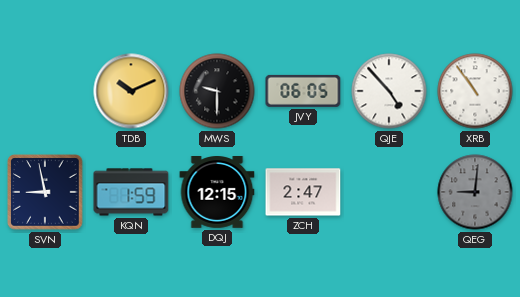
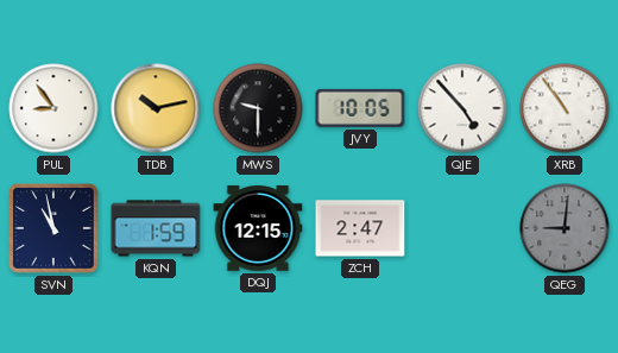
PUL: none -> 8:54
TDB: 10:11 -> 10:13
JVY: 06:05 -> 10:05
SVN: 8:58 -> 10:58
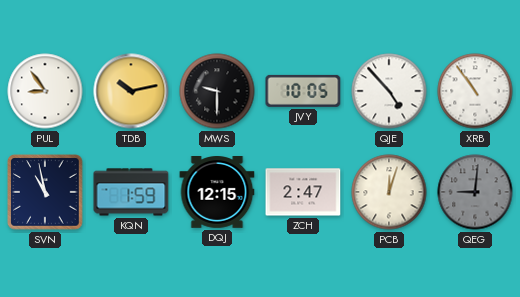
PCB: none -> 12:03
